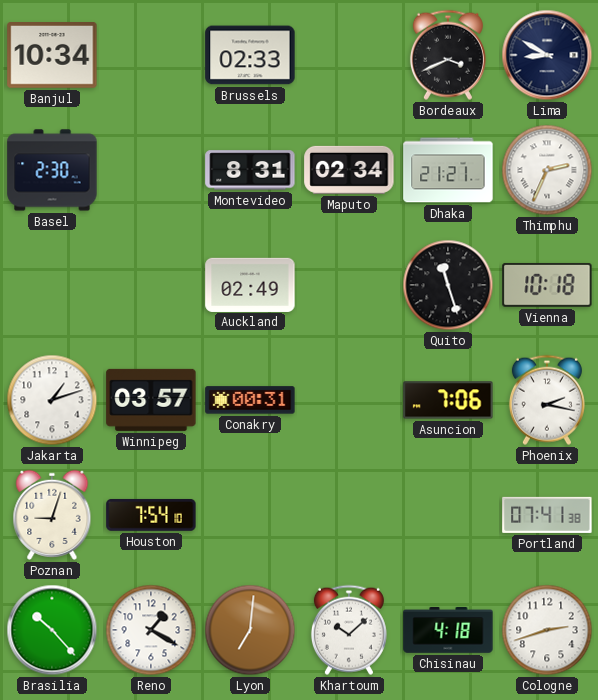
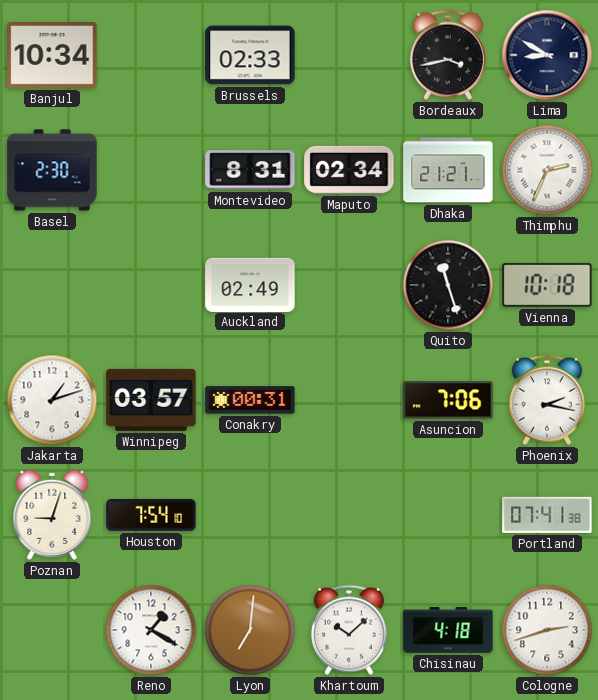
Bordeaux: 3:41 -> 3:43
Brasilia: 10:23 -> none
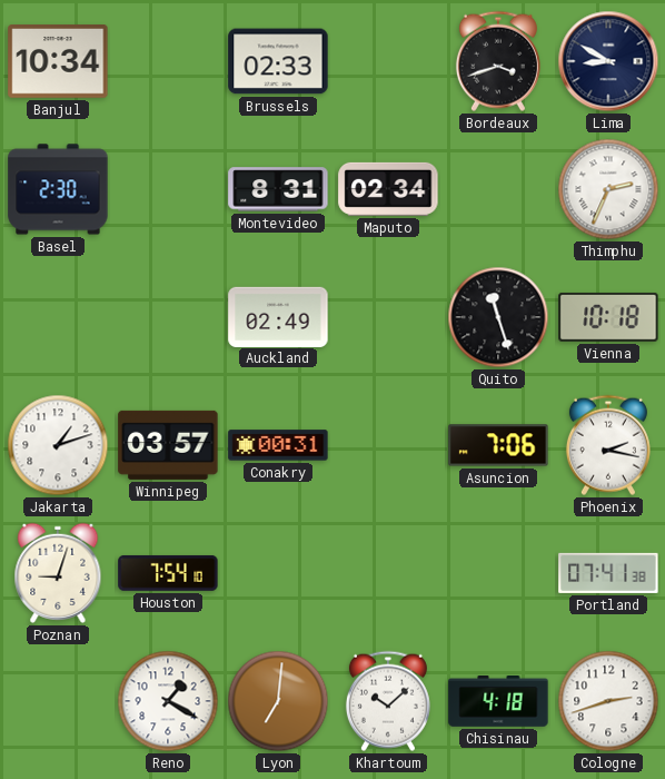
Bordeaux: 3:43 -> 3:42
Dhaka: 21:21 -> none
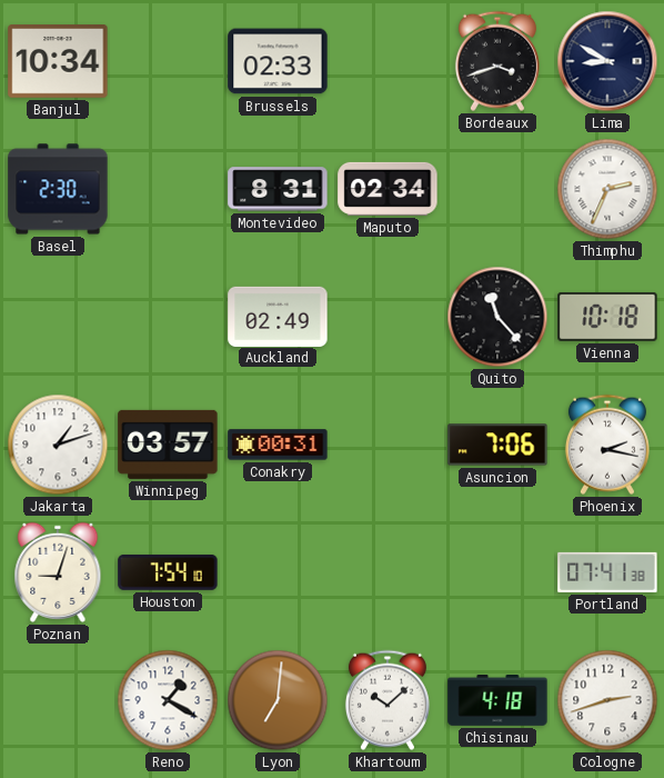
Quito: 11:27 -> 11:23
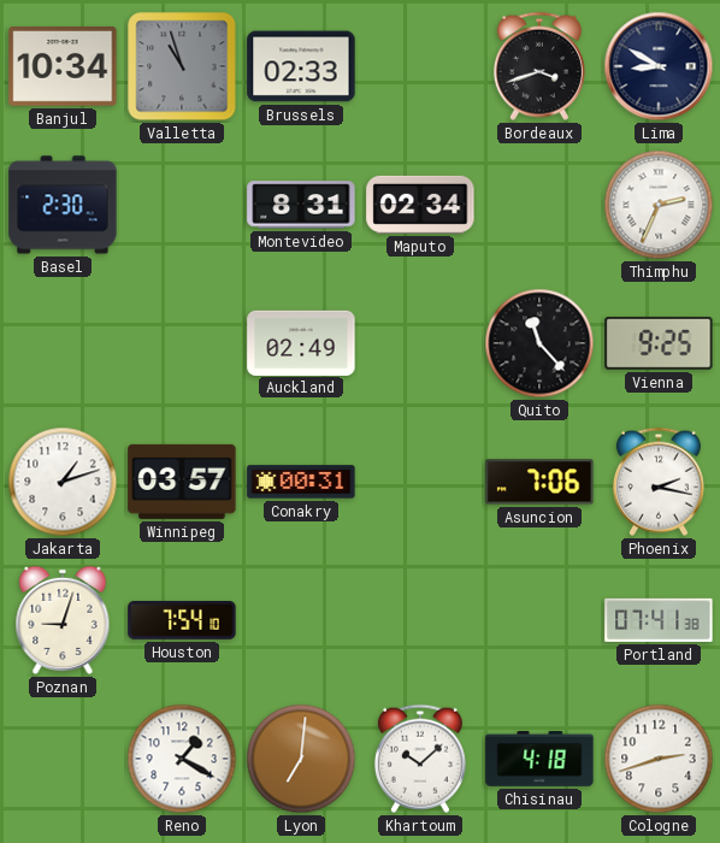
Valletta: none -> 10:57
Vienna: 10:18 -> 9:25
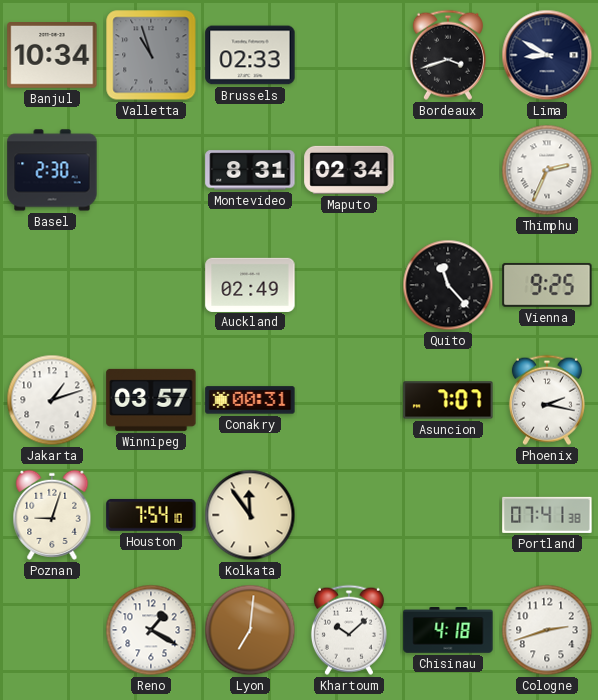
Asuncion: 7:06 -> 7:07
Kolkata: none -> 11:54
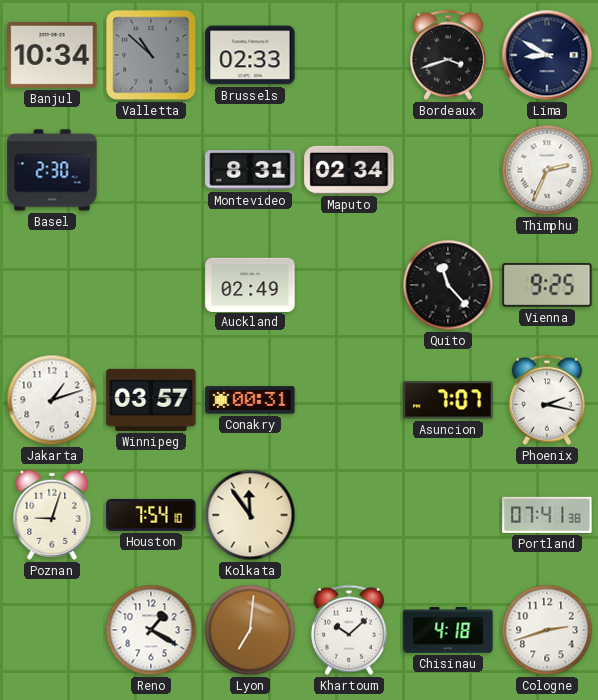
Valletta: 10:57 -> 10:52
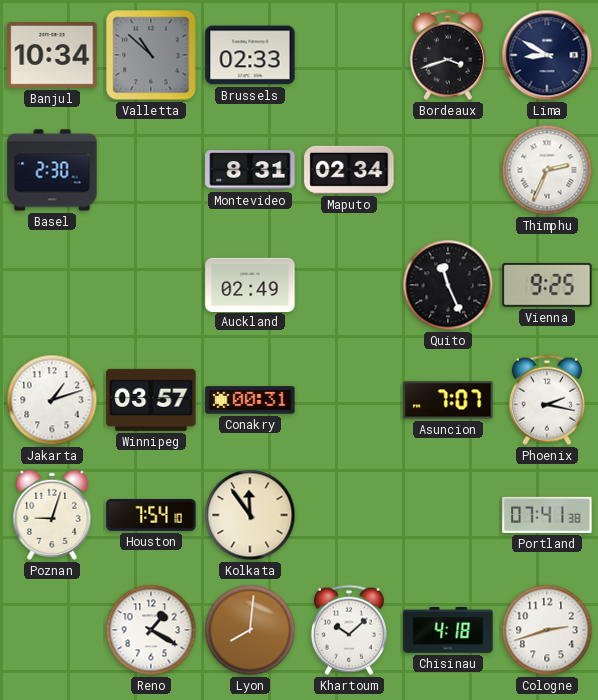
Quito: 11:23 -> 11:26
Lyon: 7:01 -> 8:01
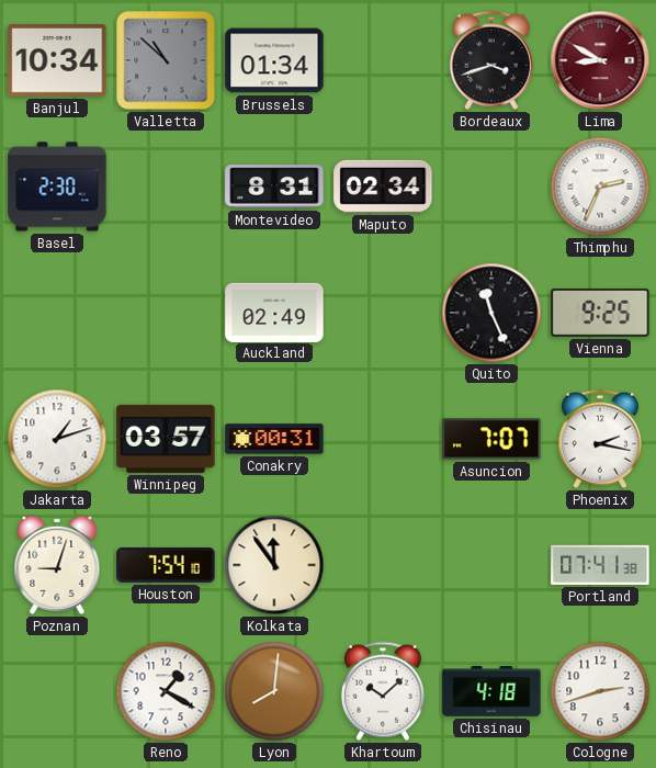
Brussels: 02:33 -> 01:34
Lima dial: navy -> burgundy
